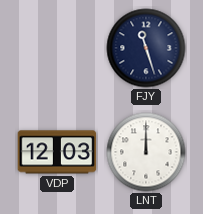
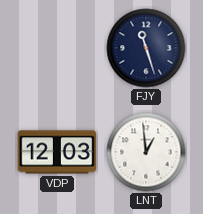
LNT: 12:00 -> 12:59
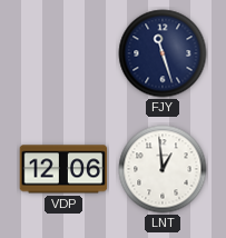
VDP: 12:03 -> 12:06
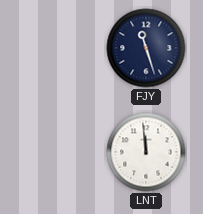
VDP: 12:06 -> none
LNT: 12:59 -> 11:59
